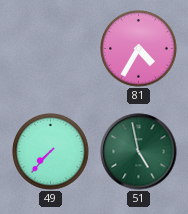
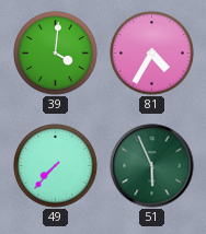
39: none -> 4:01
51: 4:58 -> 5:56
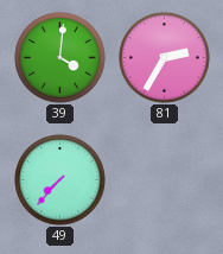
81: 4:35 -> 2:35
51: 5:56 -> none
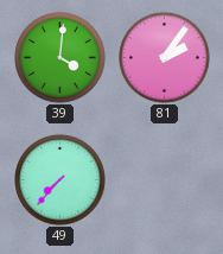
81: 2:35 -> 2:06
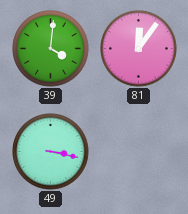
81: 2:06 -> 12:06
49: 7:37 -> 3:17
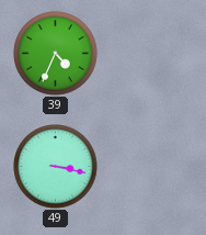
39: 4:01 -> 4:34
81: 12:06 -> none
